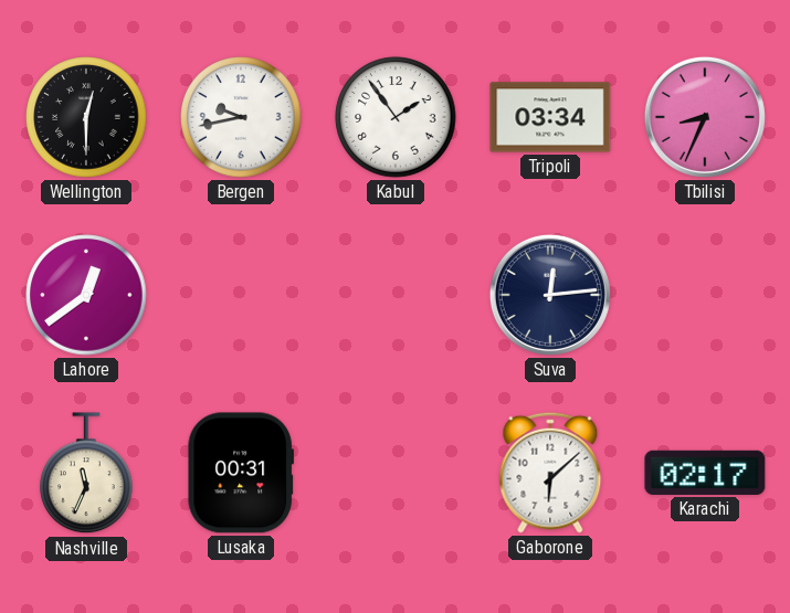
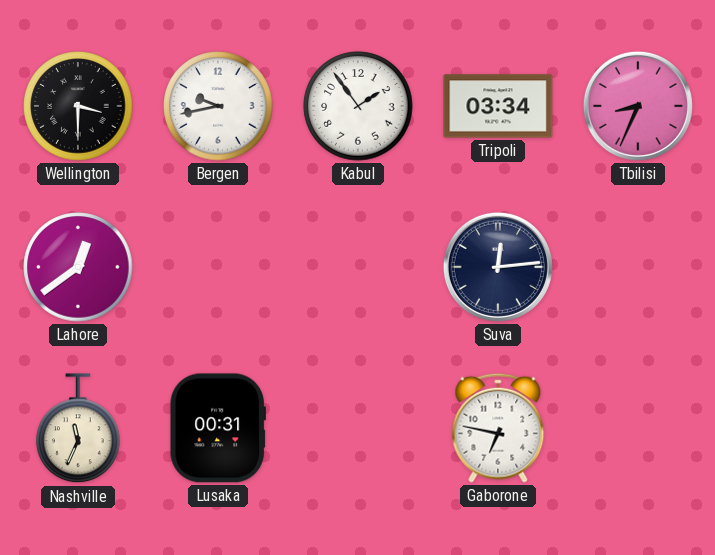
Wellington: 12:30 -> 3:30
Gaborone: 6:08 -> 6:47
Karachi: 02:17 -> none
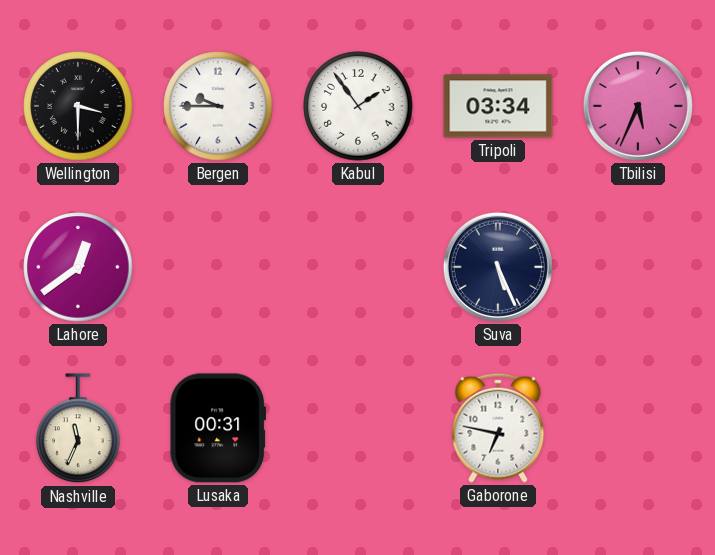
Bergen: 9:43 -> 9:45
Tbilisi: 8:34 -> 5:34
Suva: 12:14 -> 5:26
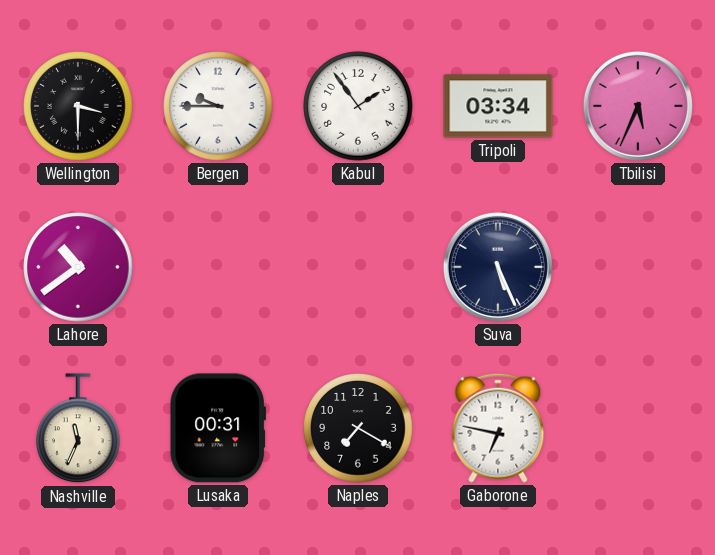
Lahore: 12:39 -> 10:39
Naples: none -> 7:20
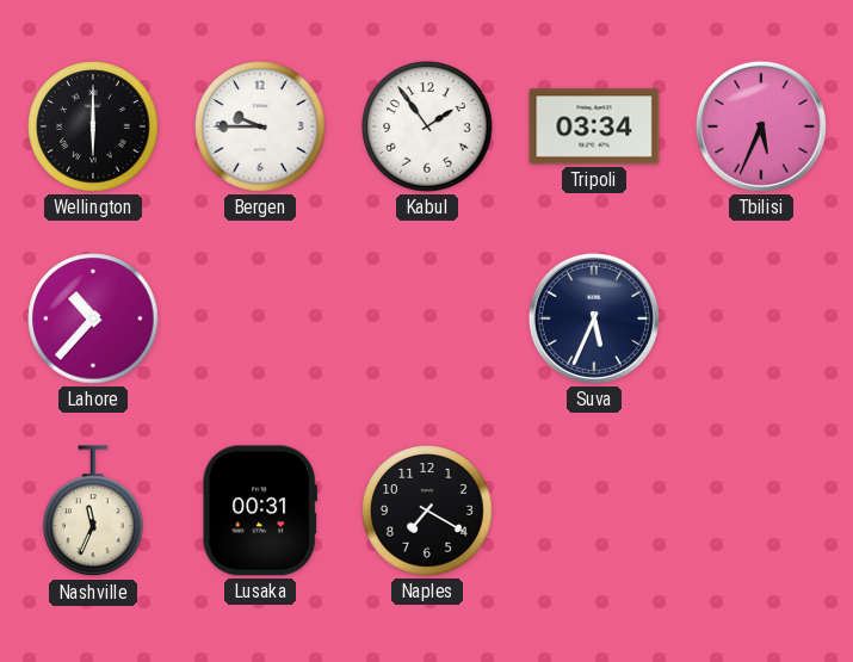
Wellington: 3:30 -> 6:00
Lahore: 10:39 -> 10:37
Suva: 5:26 -> 5:34
Gaborone: 6:47 -> none
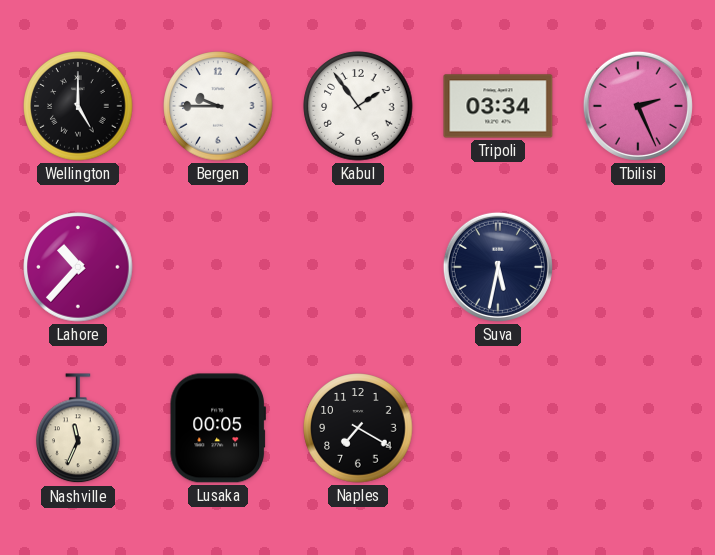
Wellington: 6:00 -> 5:00
Tbilisi: 5:34 -> 2:26
Suva: 5:34 -> 5:32
Lusaka: 00:31 -> 00:05
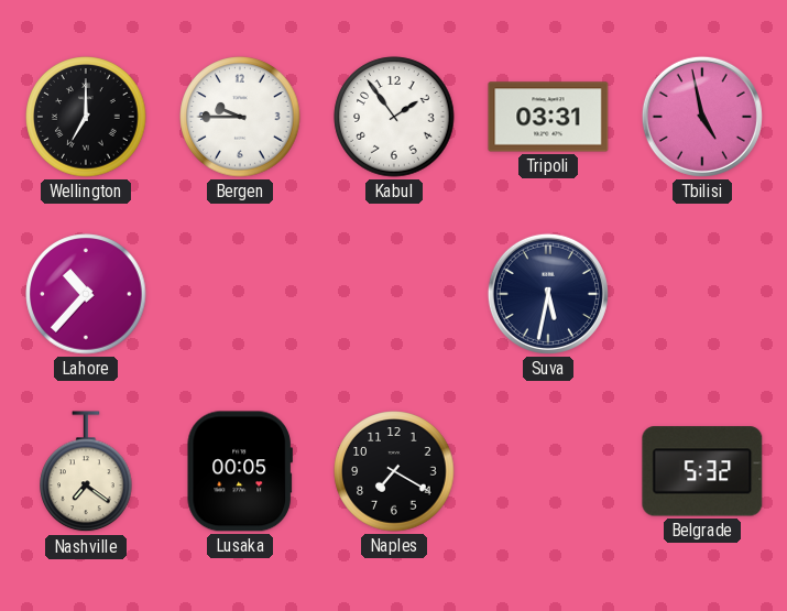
Wellington: 5:00 -> 7:00
Tripoli: 03:34 -> 03:31
Tbilisi: 2:26 -> 4:58
Nashville: 11:34 -> 7:21
Belgrade: none -> 5:32
